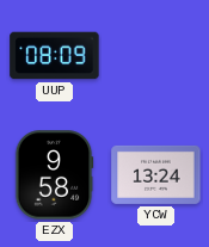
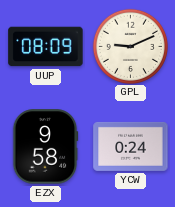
GPL: none -> 9:11
YCW: 13:24 -> 0:24
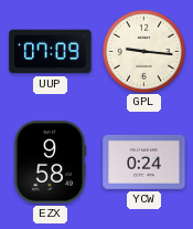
UUP: 08:09 -> 07:09
GPL: 9:11 -> 9:16
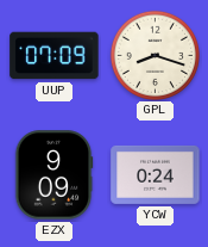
GPL: 9:16 -> 8:18
EZX: 9:58 -> 9:09
